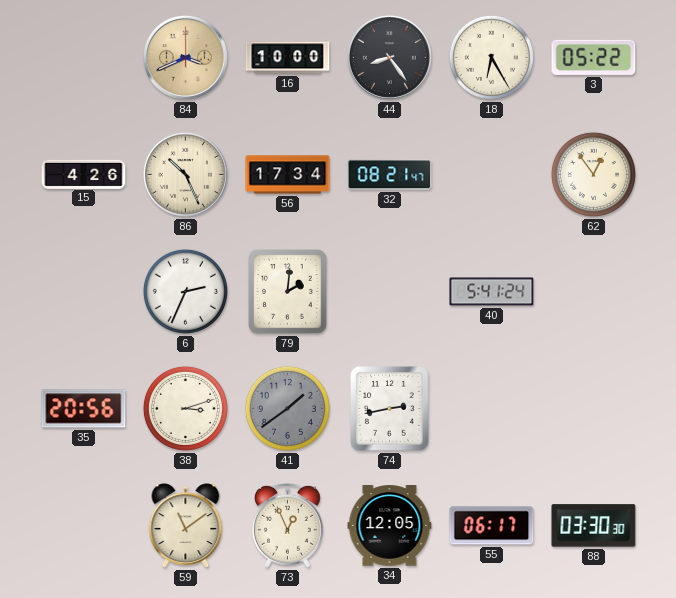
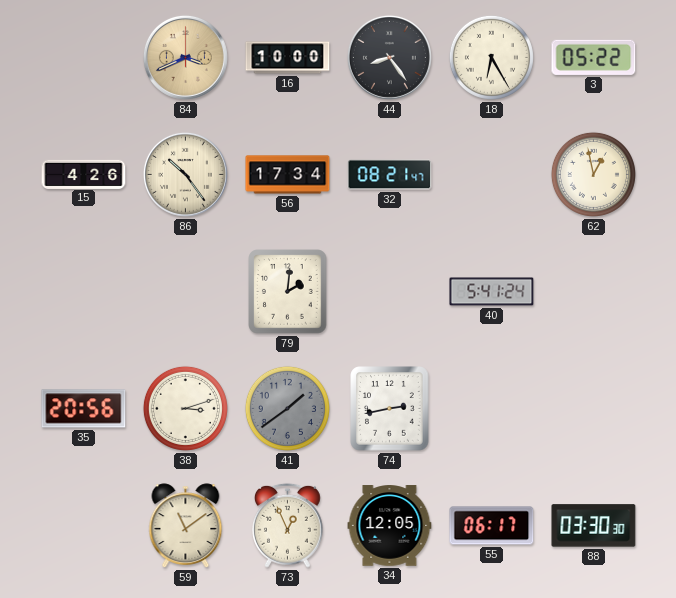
86: 10:26 -> 10:24
62: 12:54 -> 12:58
6: 2:34 -> none
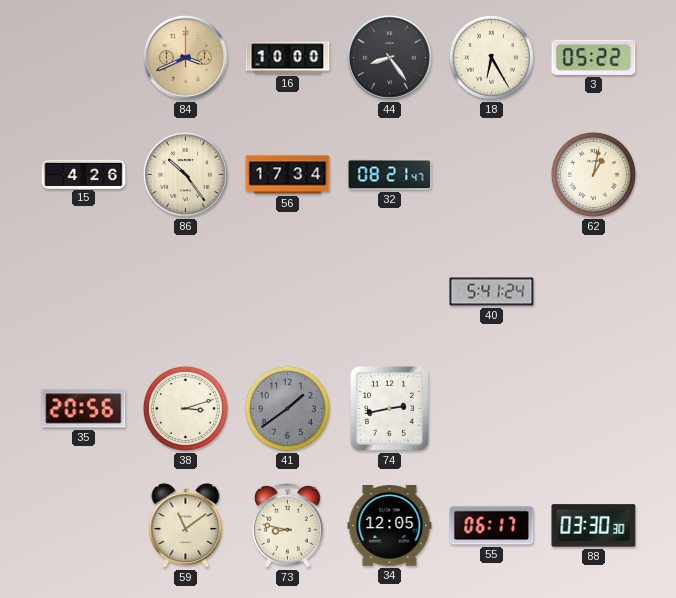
62: 12:58 -> 1:02
79: 2:01 -> none
73: 12:56 -> 8:47
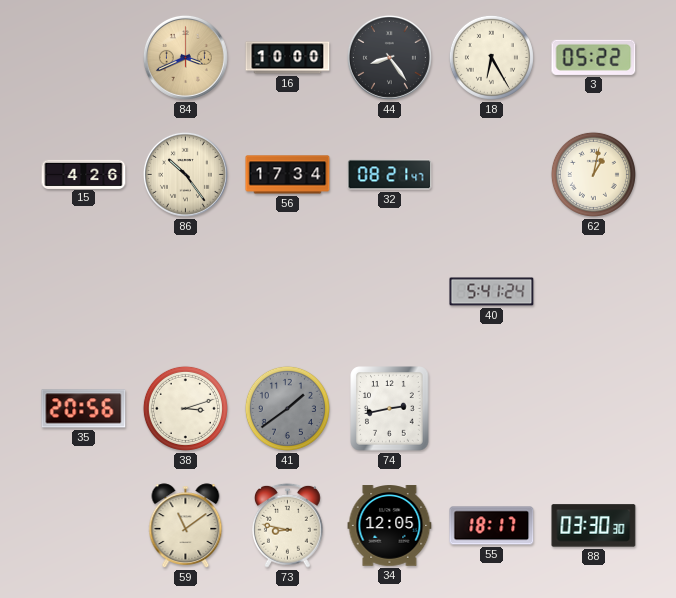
55: 06:17 -> 18:17
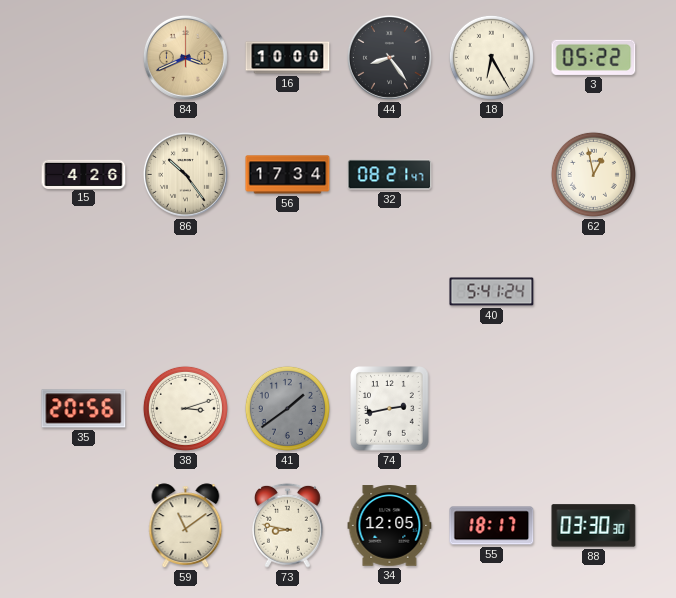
62: 1:02 -> 12:58
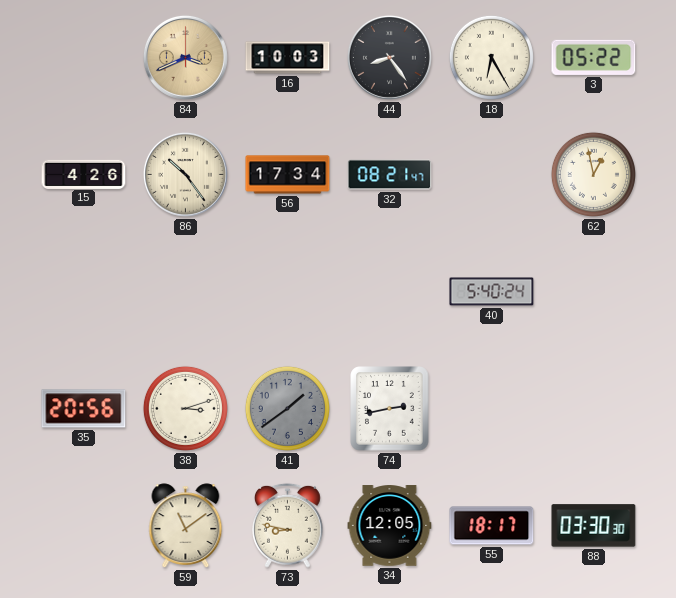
16: 10:00 -> 10:03
40: 5:41 -> 5:40
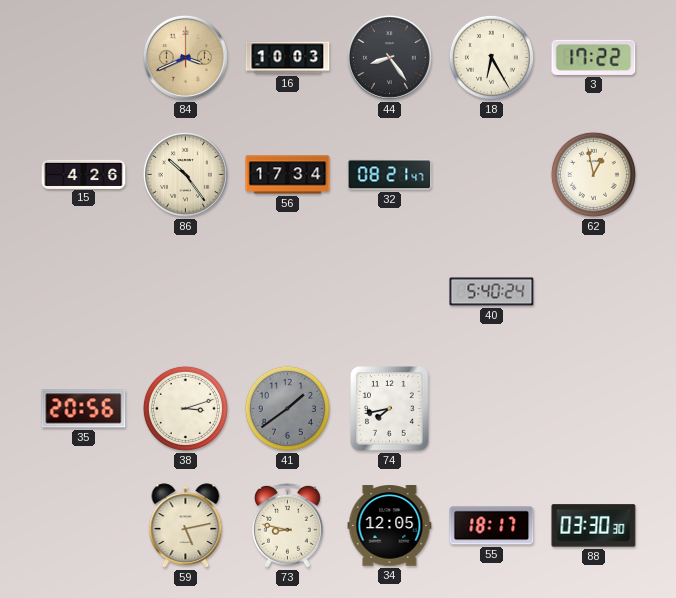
3: 05:22 -> 17:22
74: 2:43 -> 7:43
59: 11:09 -> 5:13
